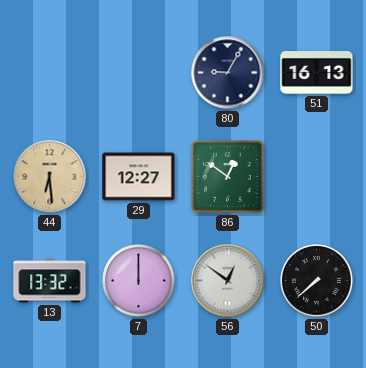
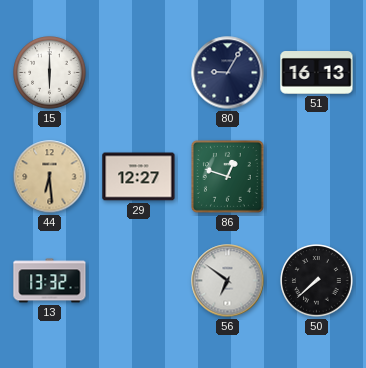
15: none -> 6:00
86: 12:51 -> 12:48
7: 12:00 -> none
56: 12:51 -> 6:51
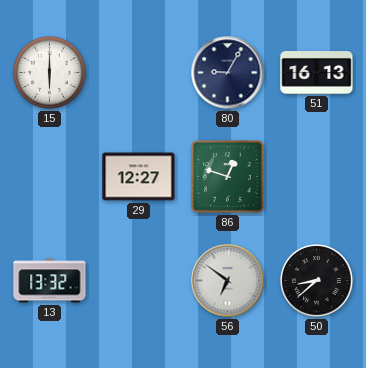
44: 6:29 -> none
50: 7:38 -> 8:38
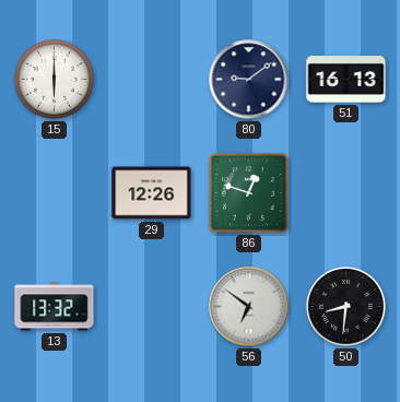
80: 9:05 -> 9:09
29: 12:27 -> 12:26
50: 8:38 -> 8:31
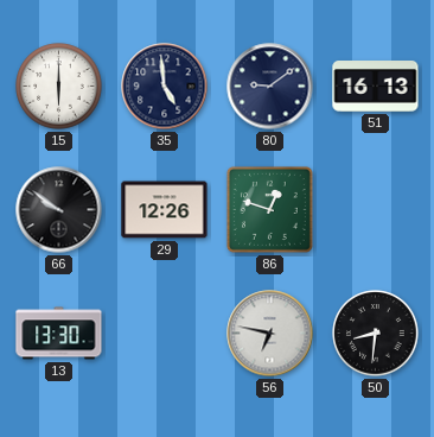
35: none -> 4:59
66: none -> 9:51
13: 13:32 -> 13:30
56: 6:51 -> 6:47
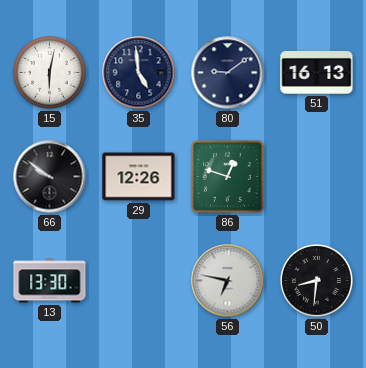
15: 6:00 -> 6:02
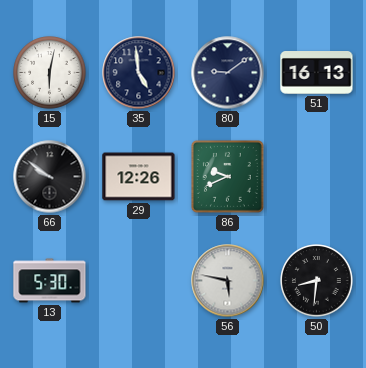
86: 12:48 -> 9:41
13: 13:30 -> 5:30
56: 6:47 -> 5:47
